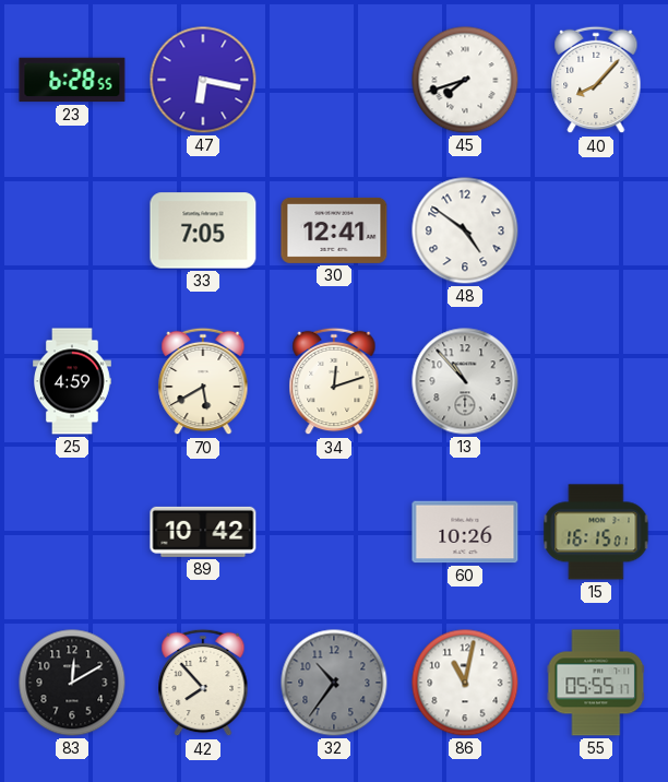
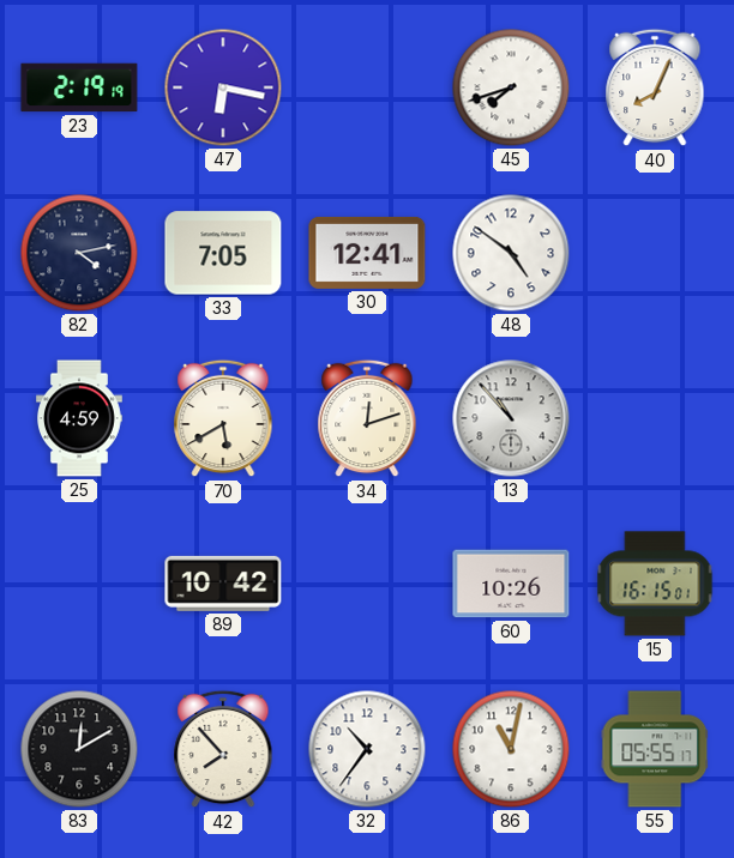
23: 6:28 -> 2:19
40: 8:07 -> 8:04
82: none -> 4:13
32 dial: grey -> white
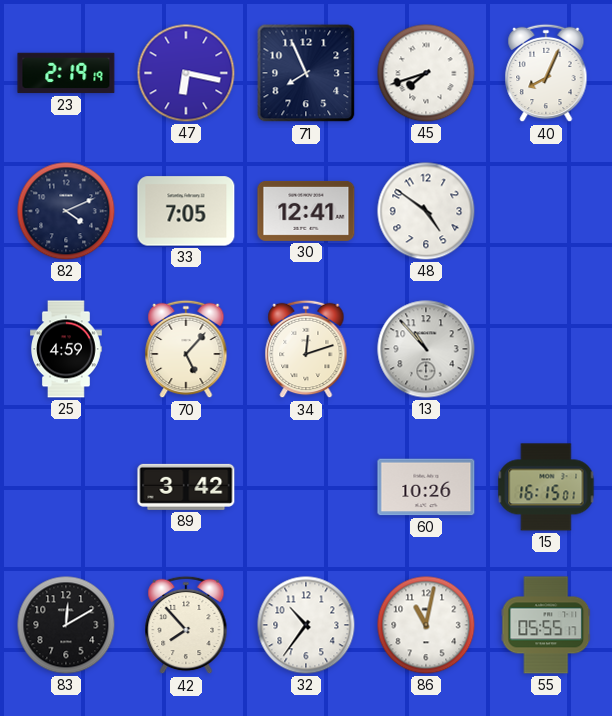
71: none -> 7:56
82: 4:13 -> 4:11
70: 5:40 -> 5:07
89: 10:42 -> 3:42
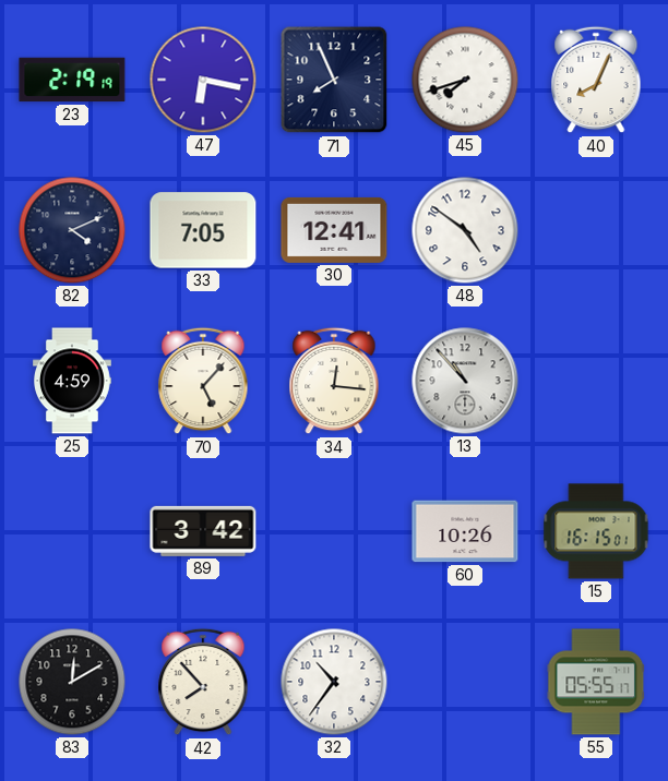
34: 12:12 -> 12:16
86: 11:02 -> none
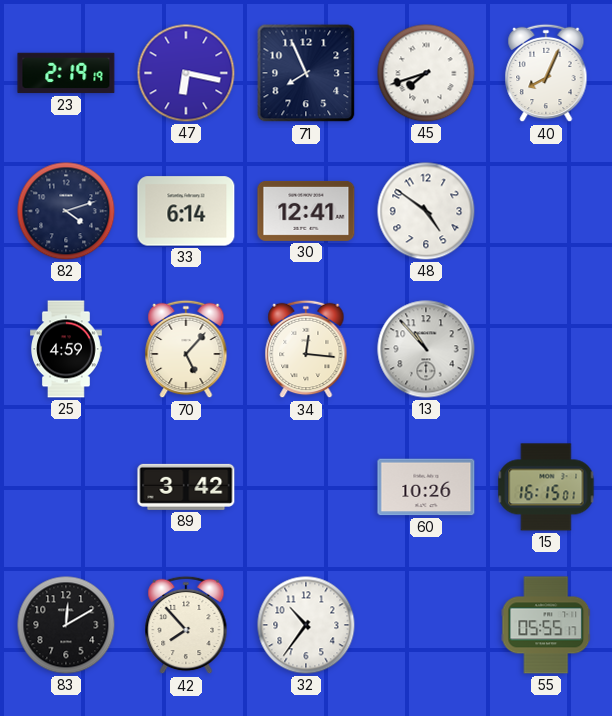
82: 4:11 -> 4:12
33: 7:05 -> 6:14
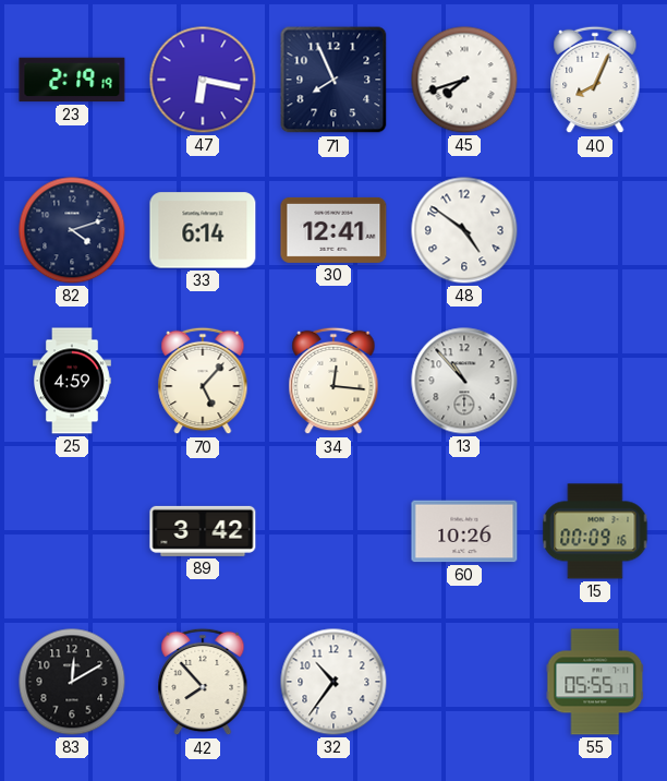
15: 16:15 -> 00:09
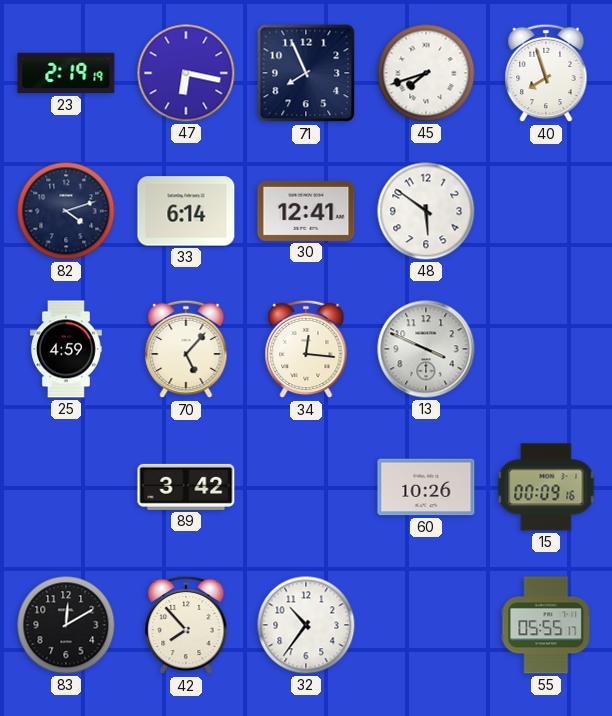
40: 8:04 -> 7:57
48: 4:51 -> 5:51
13: 10:53 -> 3:49
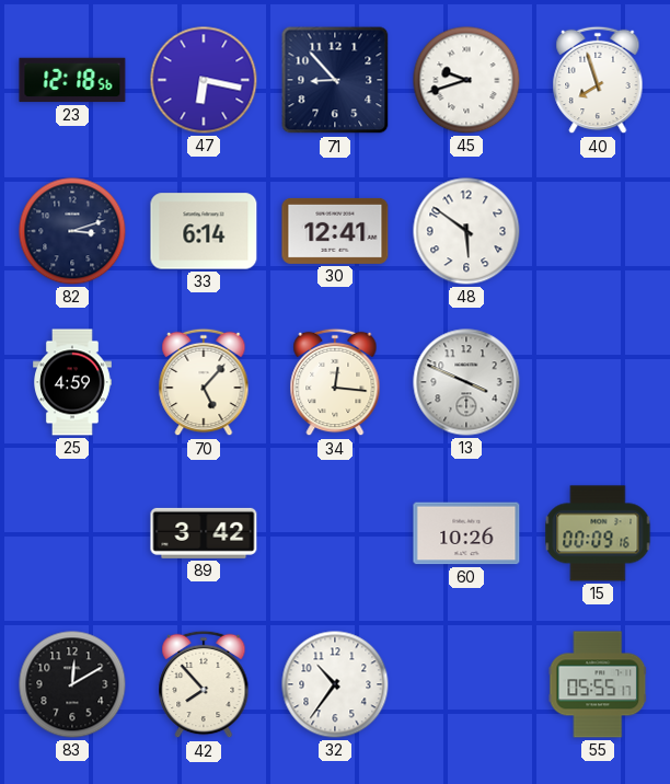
23: 2:19 -> 12:18
71: 7:56 -> 8:53
45: 7:42 -> 9:42
82: 4:12 -> 3:12
